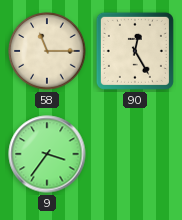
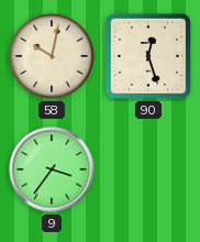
58: 11:15 -> 10:02
90: 12:25 -> 12:27
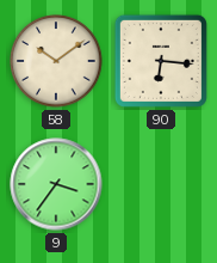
58: 10:02 -> 10:09
90: 12:27 -> 6:16
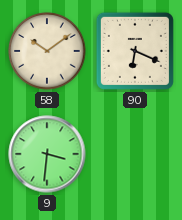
90: 6:16 -> 6:19
9: 3:36 -> 3:31
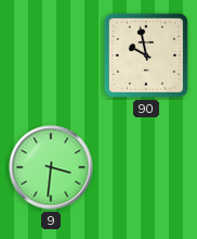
58: 10:09 -> none
90: 6:19 -> 9:58
